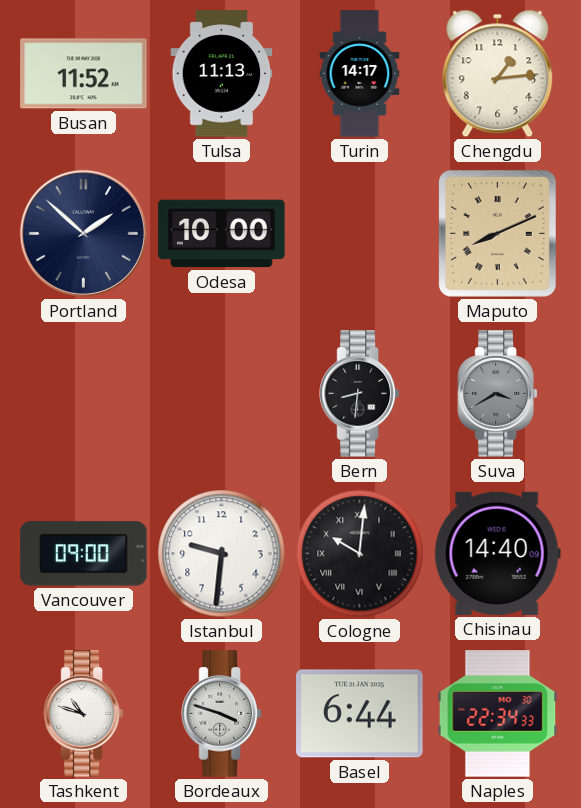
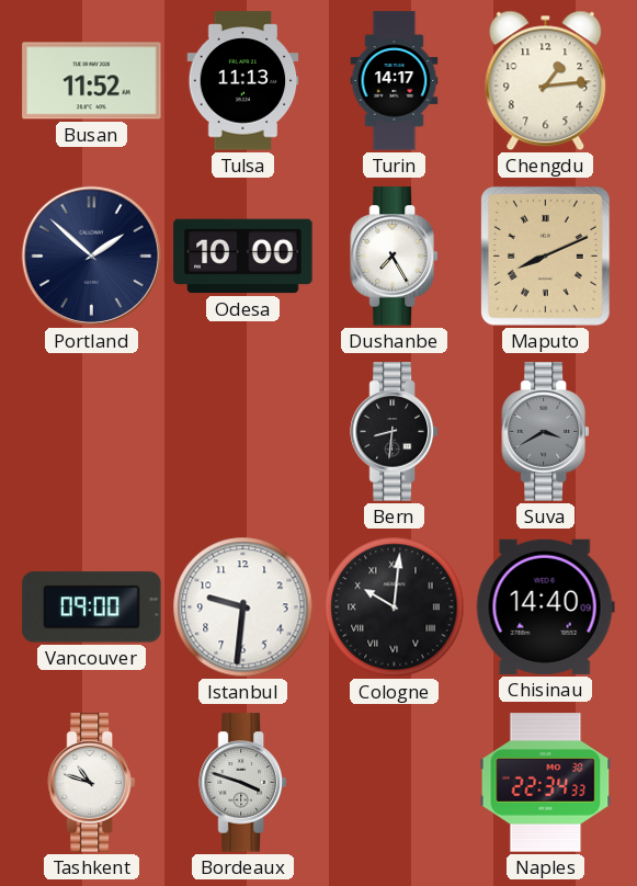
Dushanbe: none -> 7:25
Basel: 6:44 -> none
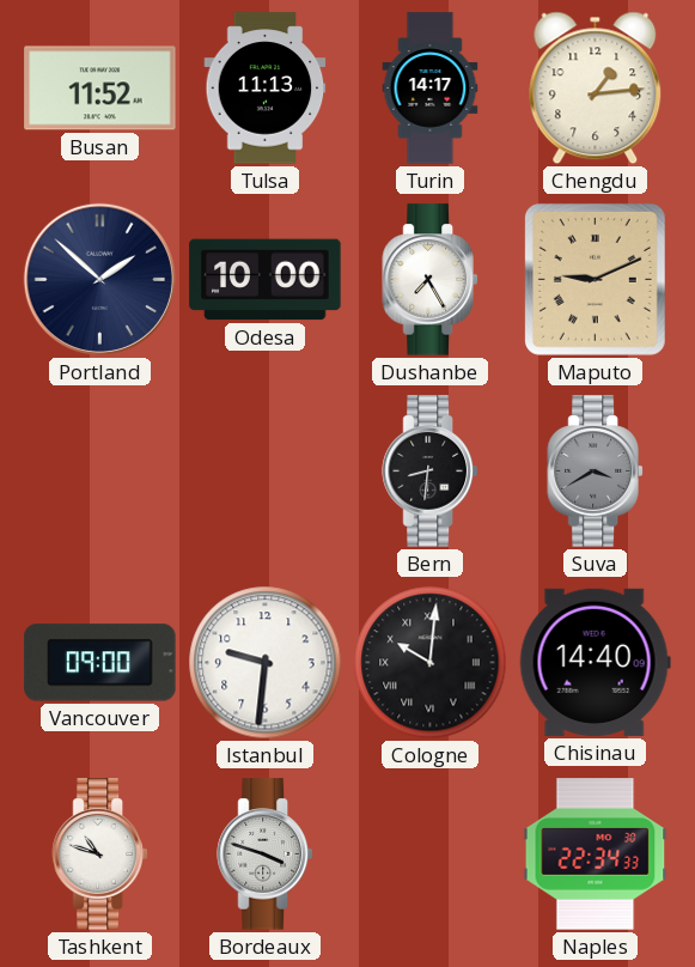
Maputo: 8:11 -> 9:11
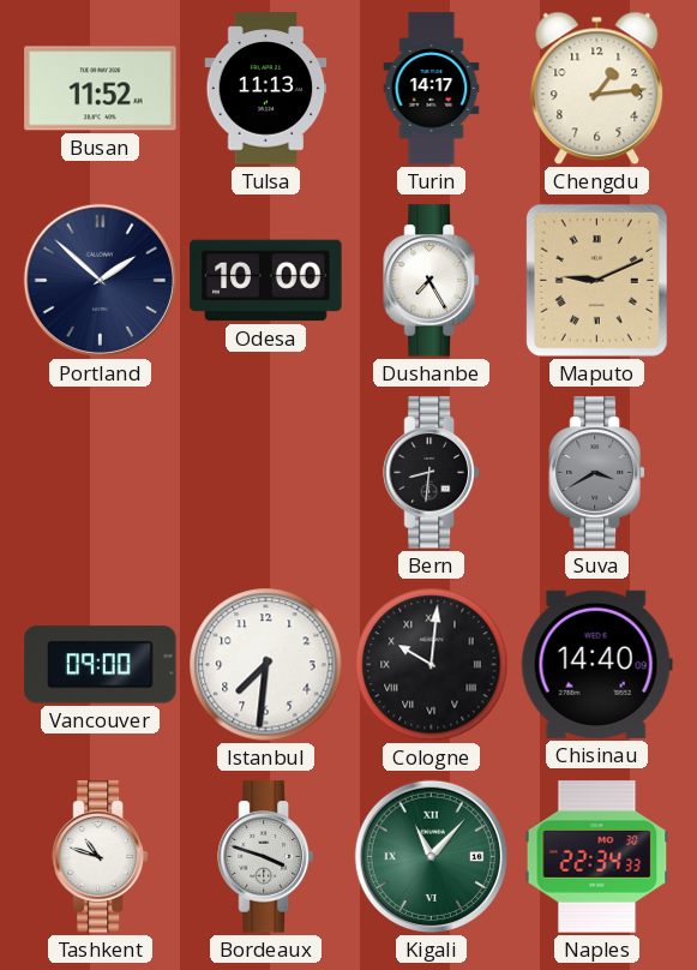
Istanbul: 9:31 -> 7:31
Kigali: none -> 11:07
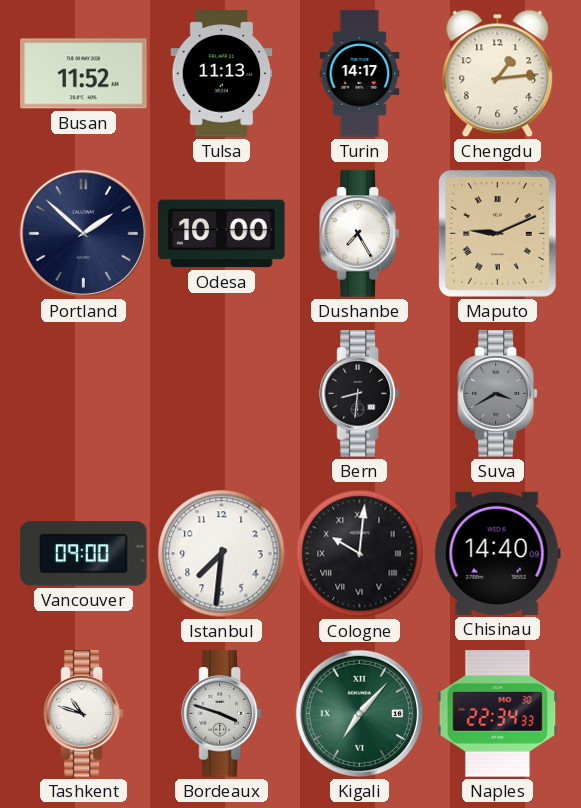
Kigali: 11:07 -> 7:07
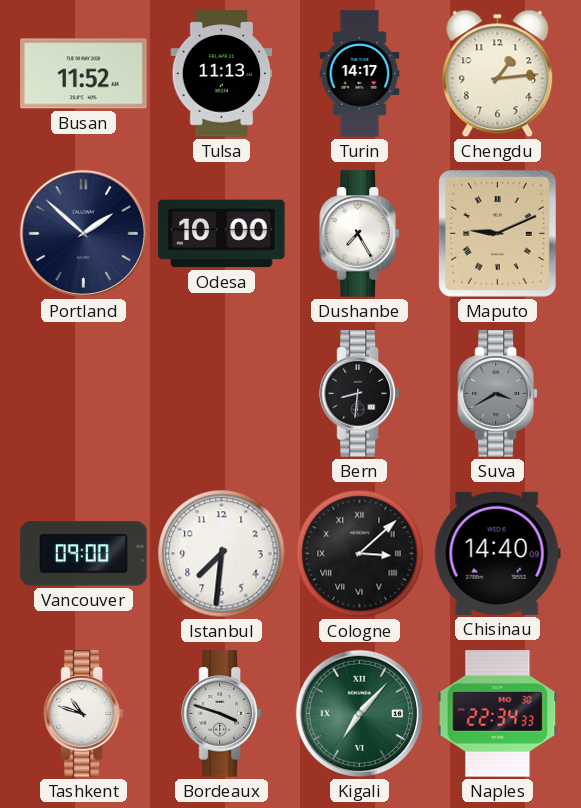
Cologne: 10:01 -> 3:08
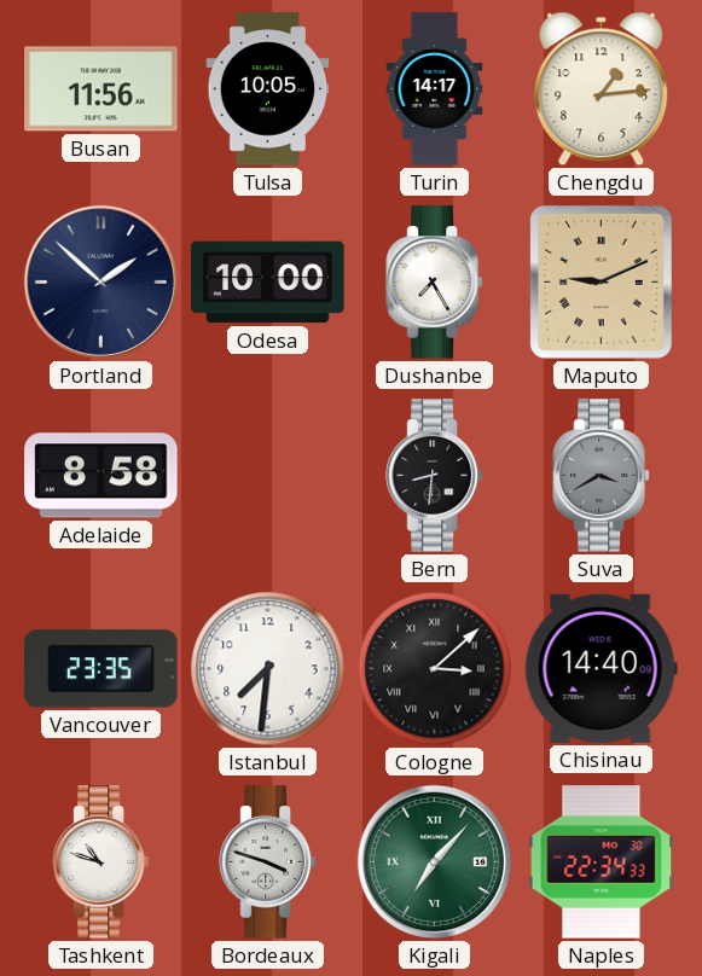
Busan: 11:52 -> 11:56
Tulsa: 11:13 -> 10:05
Adelaide: none -> 8:58
Vancouver: 09:00 -> 23:35
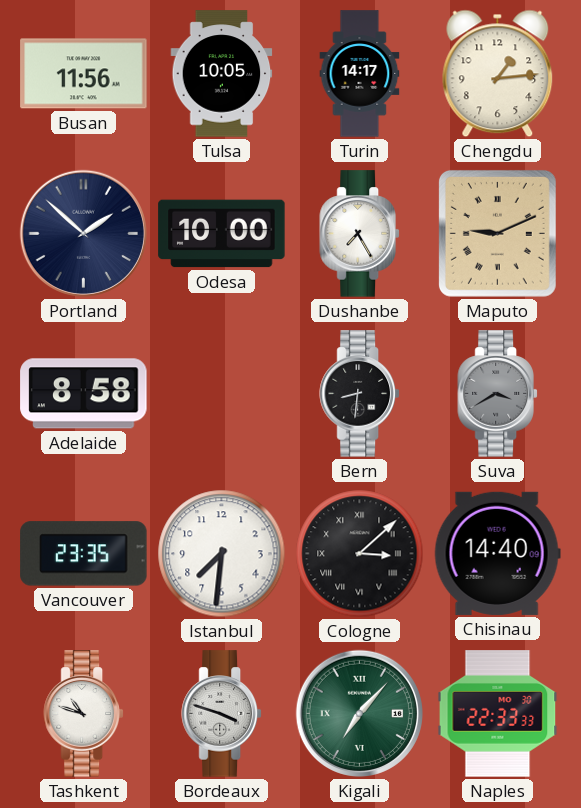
Naples: 22:34 -> 22:33
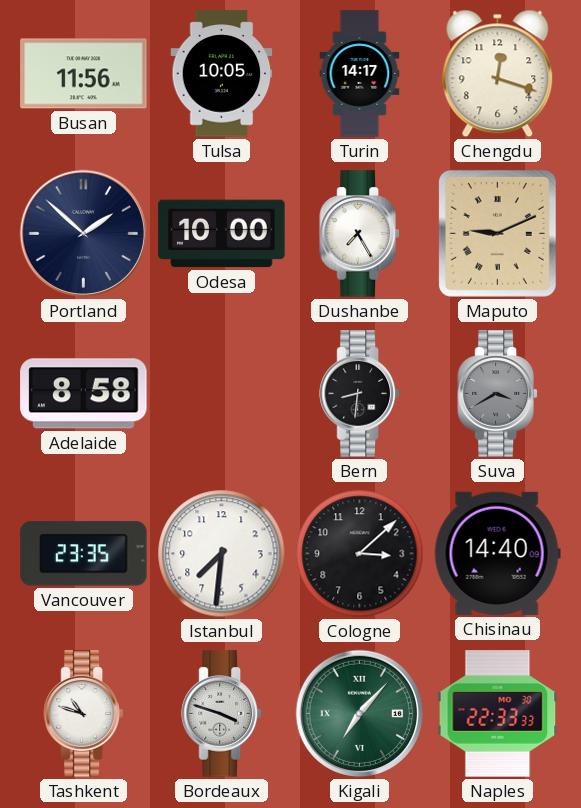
Chengdu: 1:14 -> 12:18
Cologne numerals: Roman -> Arabic
